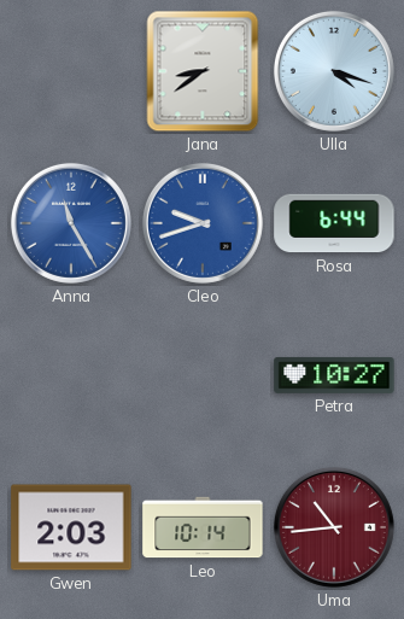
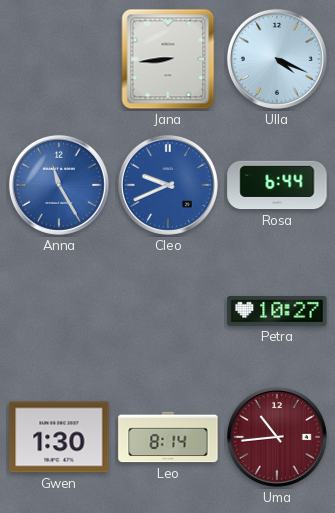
Jana: 8:39 -> 8:44
Ulla: 4:18 -> 4:19
Cleo: 9:42 -> 9:41
Gwen: 2:03 -> 1:30
Leo: 10:14 -> 8:14
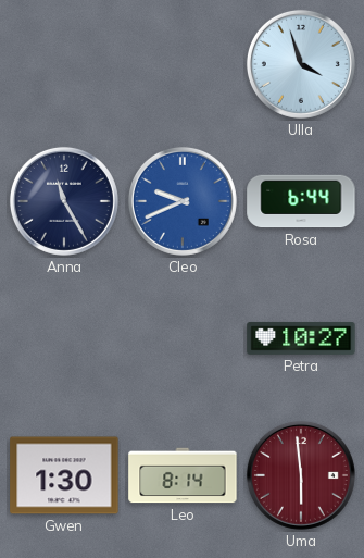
Jana: 8:44 -> none
Ulla: 4:19 -> 3:57
Anna dial: blue -> navy
Uma: 10:44 -> 5:59
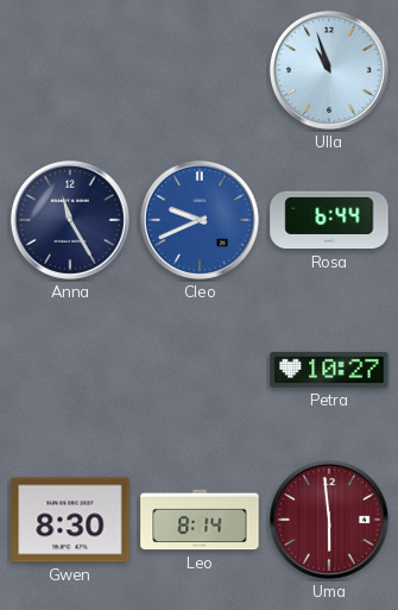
Ulla: 3:57 -> 10:57
Gwen: 1:30 -> 8:30
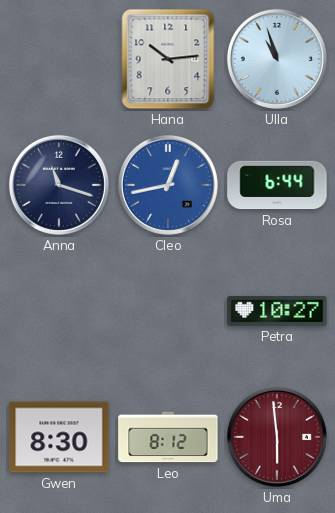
Hana: none -> 10:14
Anna: 11:25 -> 11:18
Cleo: 9:41 -> 12:43
Leo: 8:14 -> 8:12
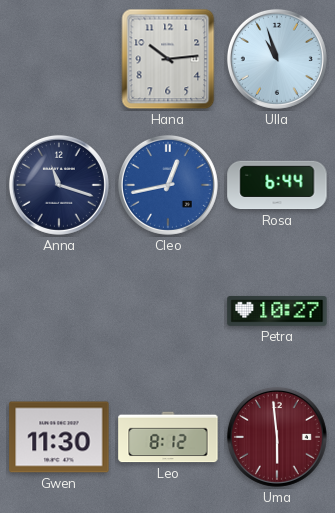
Gwen: 8:30 -> 11:30
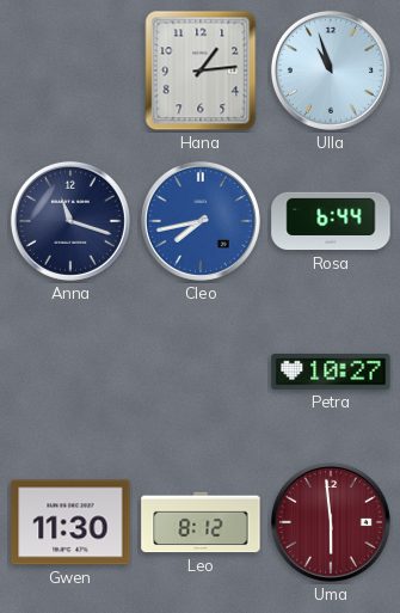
Hana: 10:14 -> 1:14
Cleo: 12:43 -> 7:43
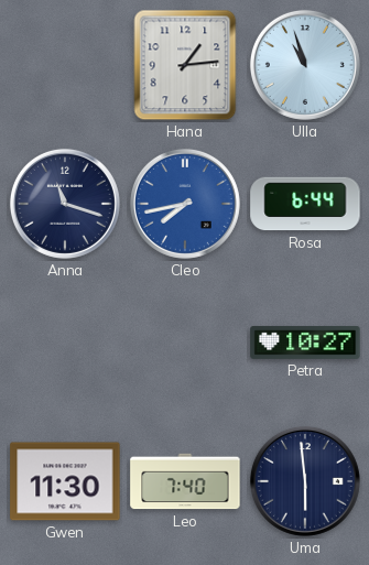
Leo: 8:12 -> 7:40
Uma dial: burgundy -> navy
